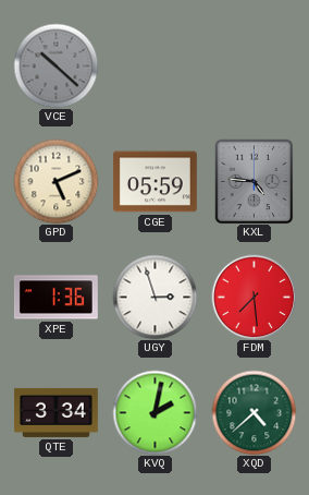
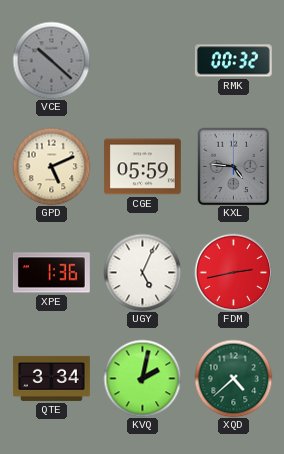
RMK: none -> 00:32
UGY: 2:57 -> 5:04
FDM: 7:29 -> 2:43
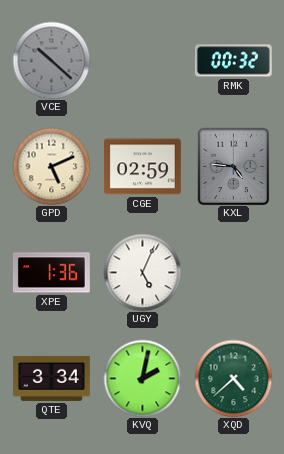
CGE: 05:59 -> 02:59
FDM: 2:43 -> none
